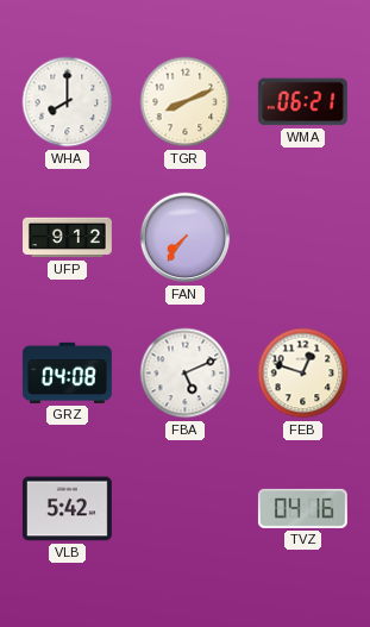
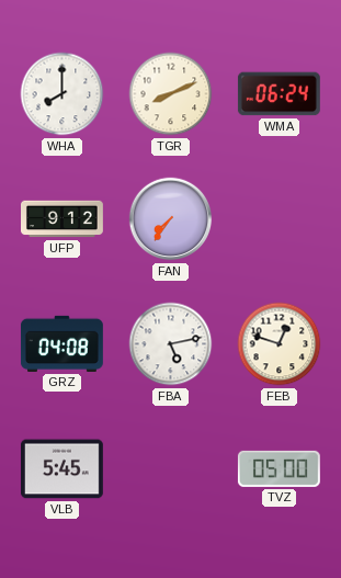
WMA: 06:21 -> 06:24
FBA: 5:11 -> 5:13
VLB: 5:42 -> 5:45
TVZ: 04:16 -> 05:00
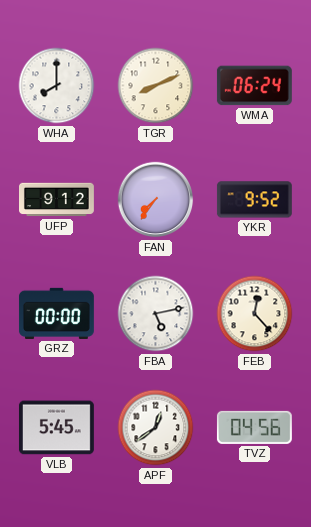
YKR: none -> 9:52
GRZ: 04:08 -> 00:00
FEB: 12:48 -> 12:23
APF: none -> 12:39
TVZ: 05:00 -> 04:56
